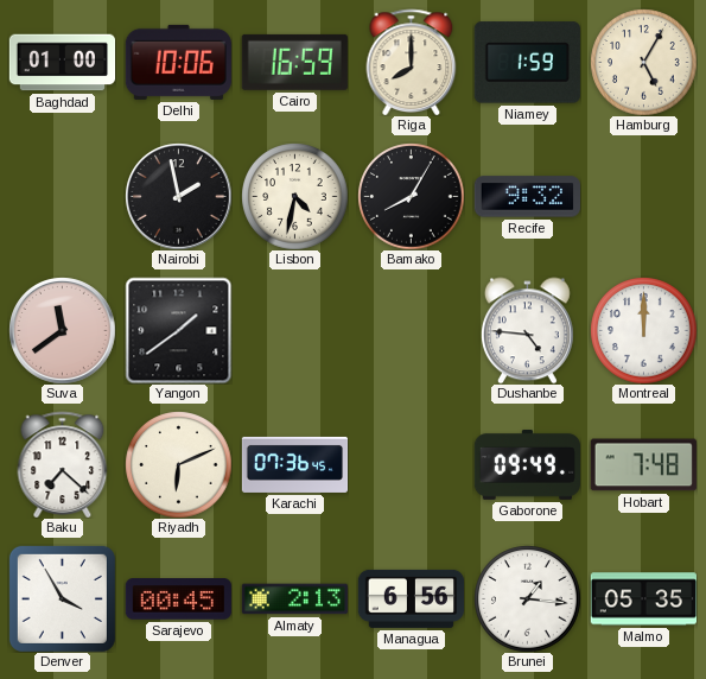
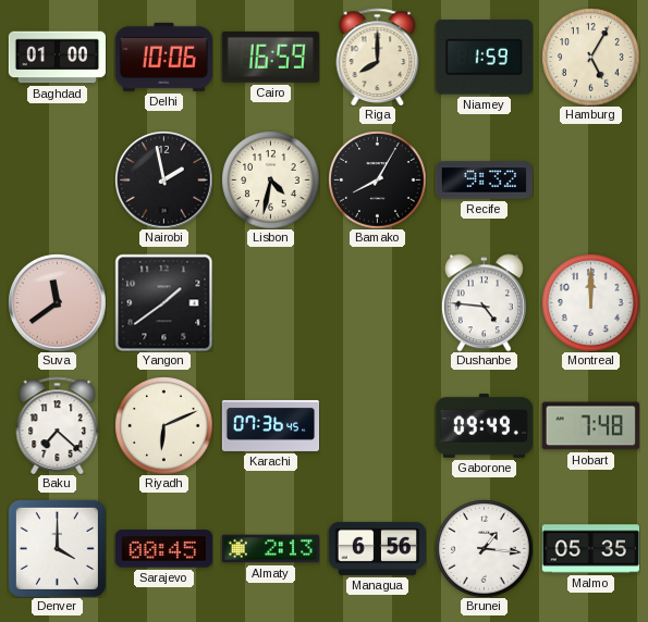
Denver: 3:55 -> 4:00
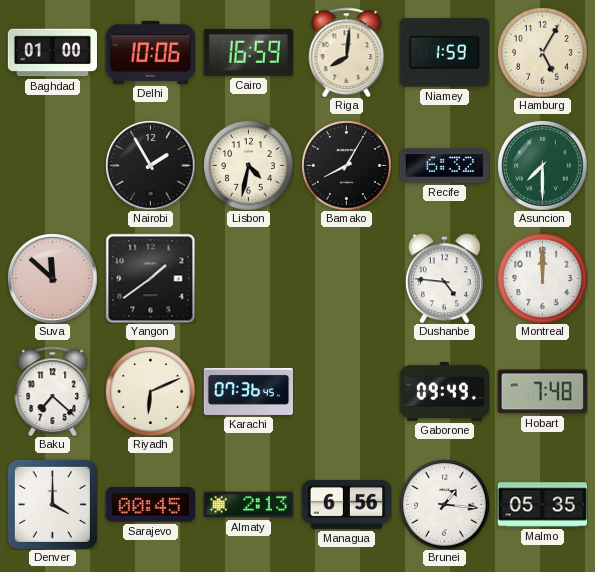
Riga: 8:00 -> 8:01
Nairobi: 1:58 -> 1:55
Recife: 9:32 -> 6:32
Asuncion: none -> 7:30
Suva: 11:39 -> 11:52
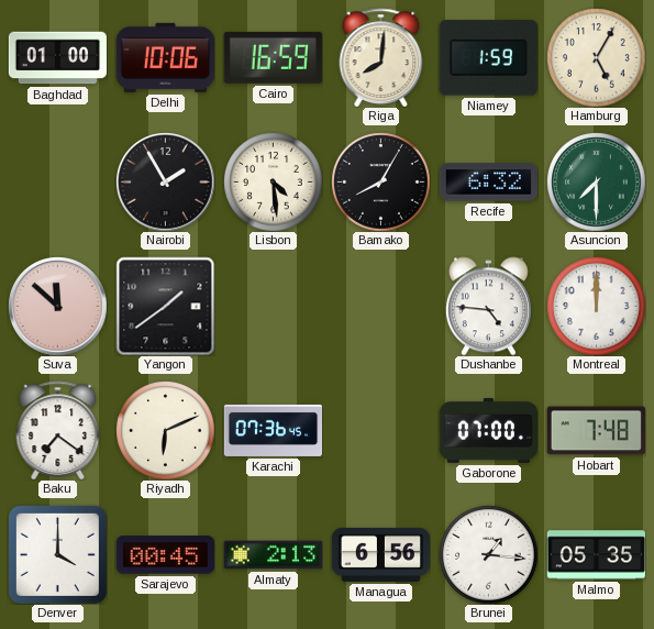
Lisbon: 4:32 -> 4:29
Baku: 7:22 -> 7:21
Gaborone: 09:49 -> 07:00
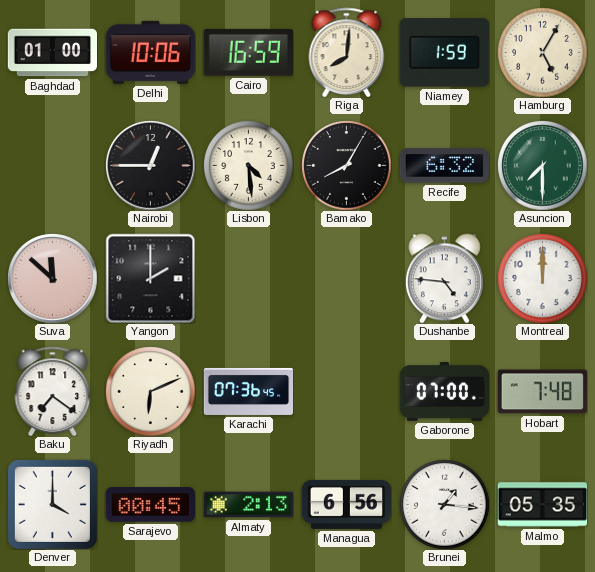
Nairobi: 1:55 -> 12:45
Yangon: 1:39 -> 2:00
